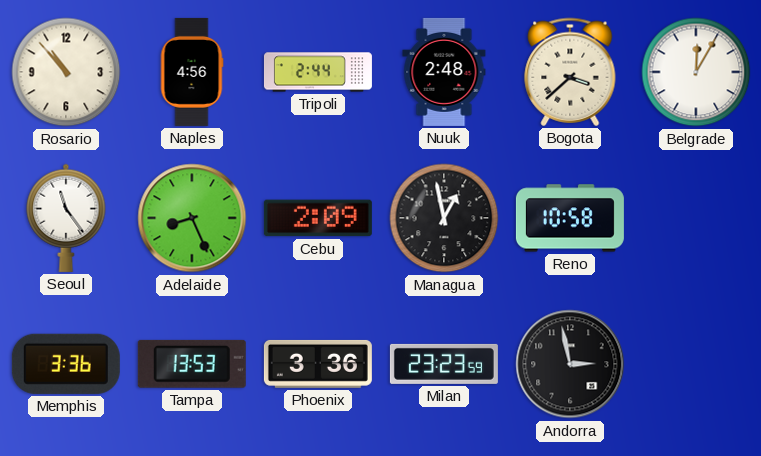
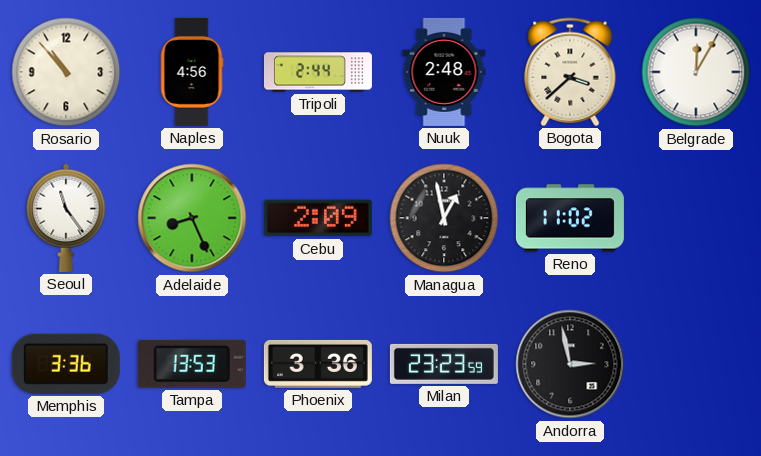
Reno: 10:58 -> 11:02
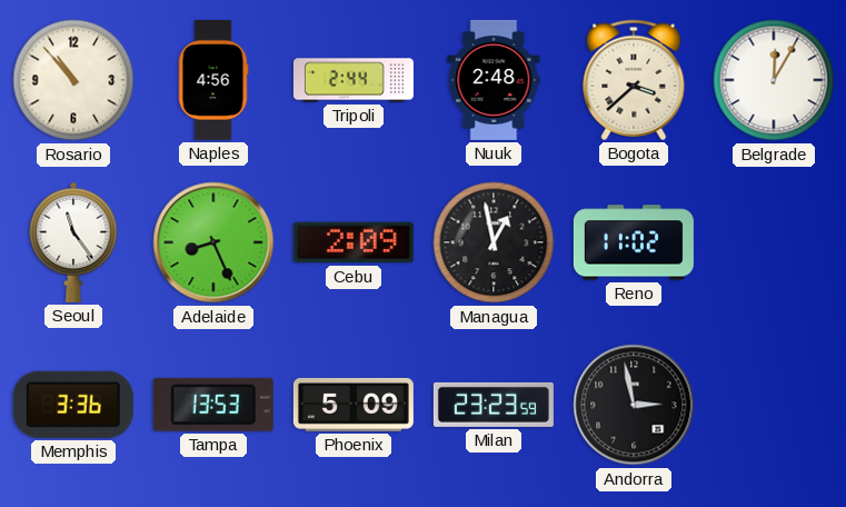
Phoenix: 3:36 -> 5:09
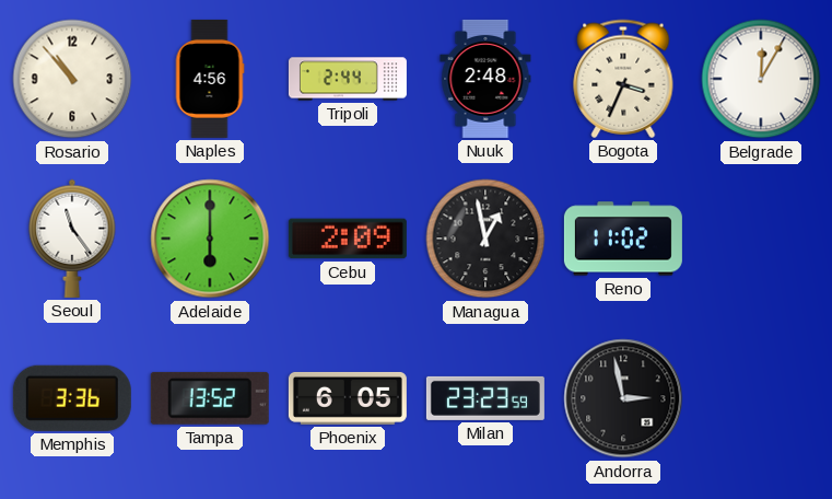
Bogota: 3:38 -> 3:34
Adelaide: 8:26 -> 6:00
Tampa: 13:53 -> 13:52
Phoenix: 5:09 -> 6:05
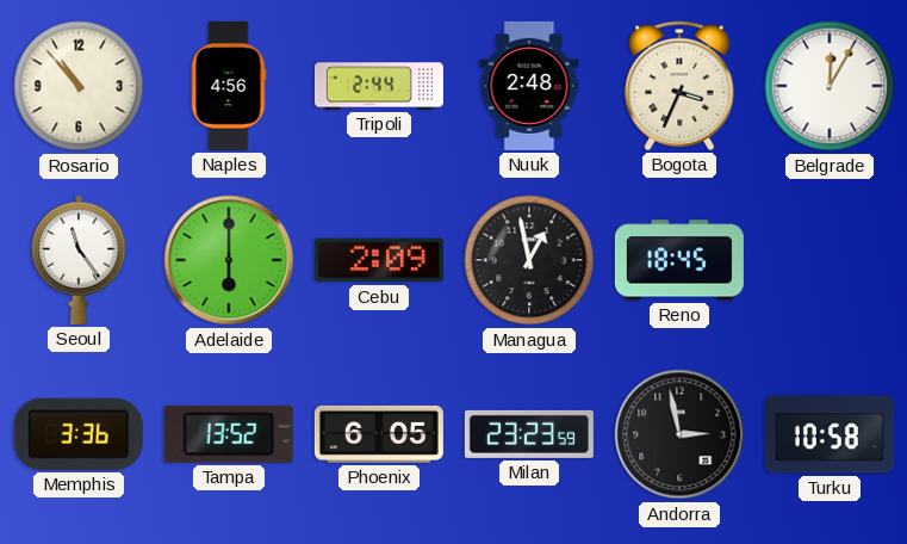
Reno: 11:02 -> 18:45
Turku: none -> 10:58
